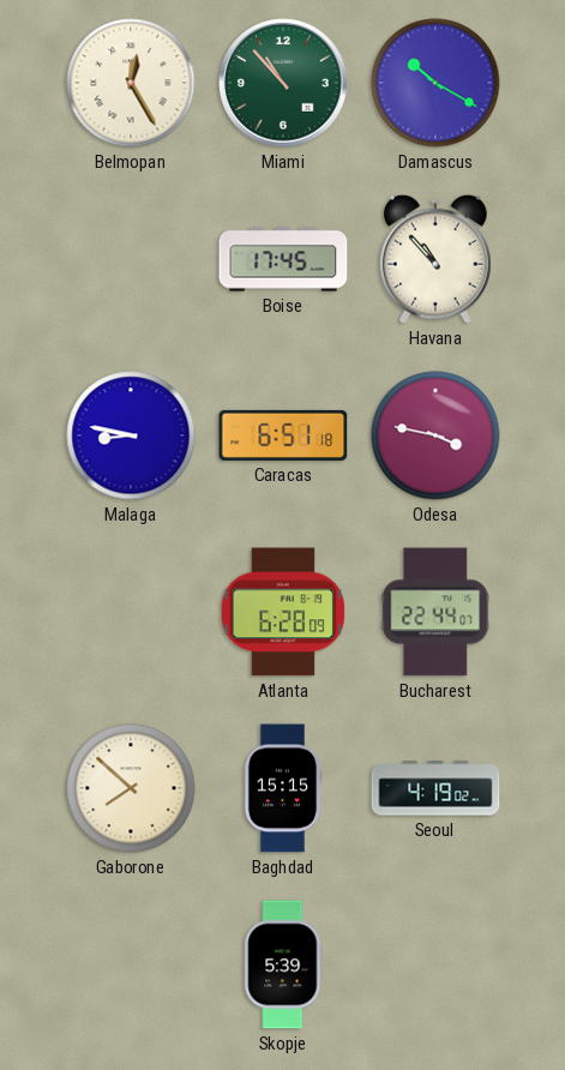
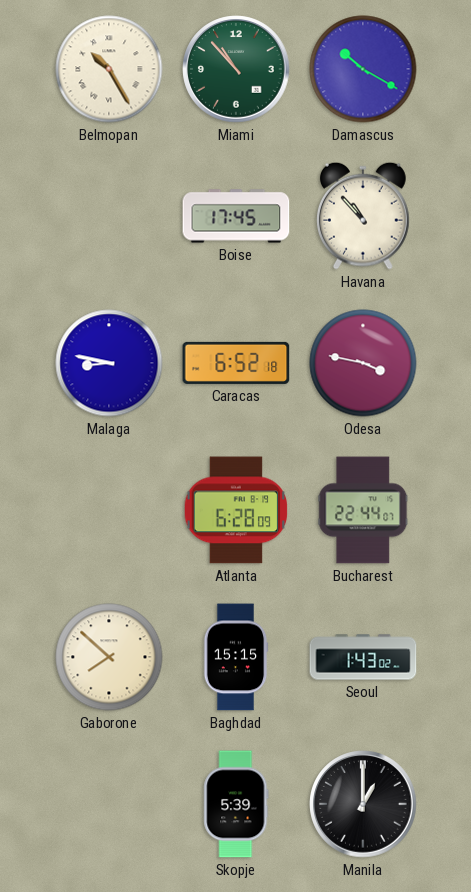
Belmopan: 12:25 -> 10:25
Caracas: 6:51 -> 6:52
Seoul: 4:19 -> 1:43
Manila: none -> 1:00
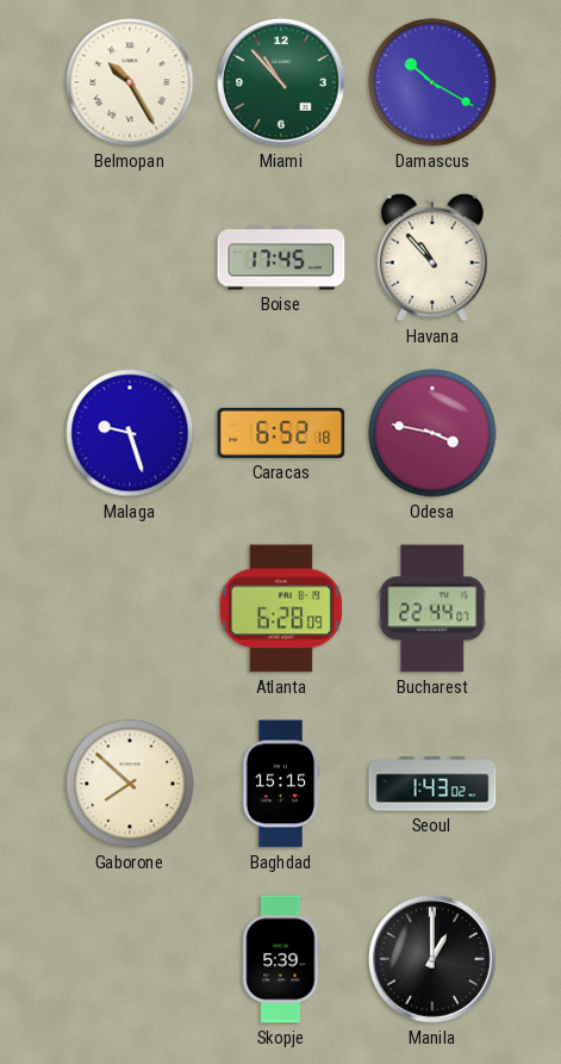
Malaga: 8:47 -> 9:27
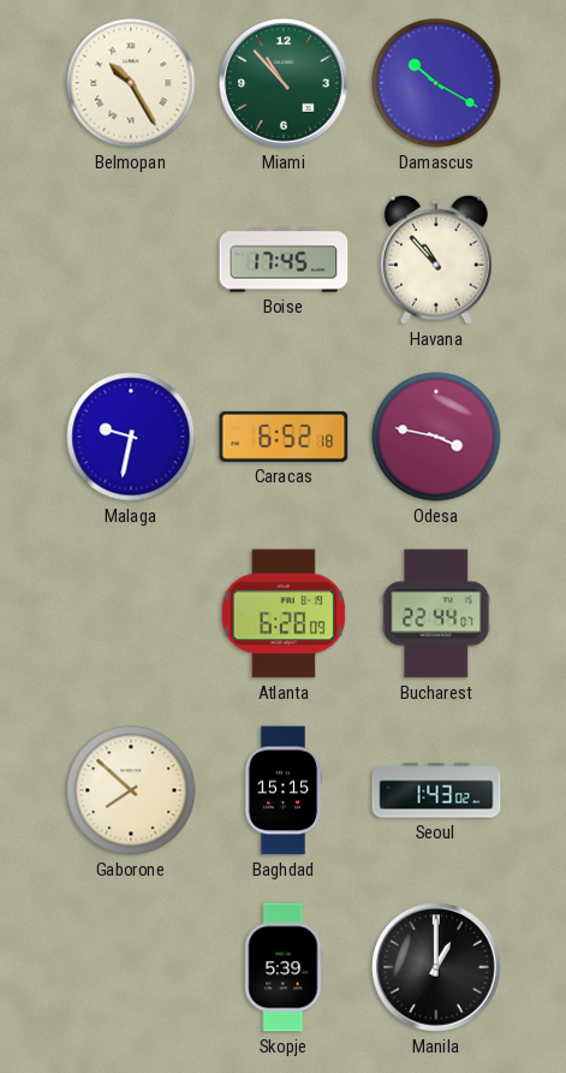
Malaga: 9:27 -> 9:32
